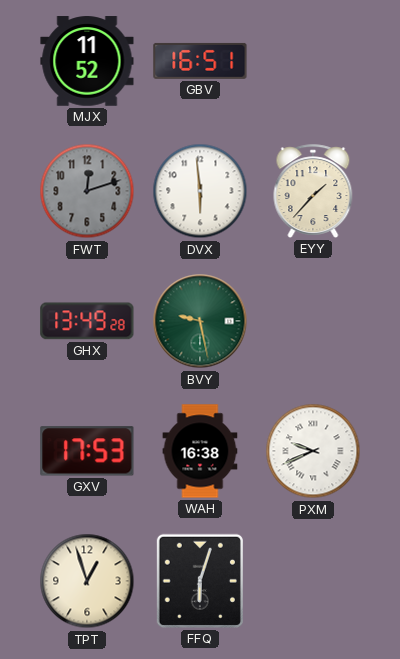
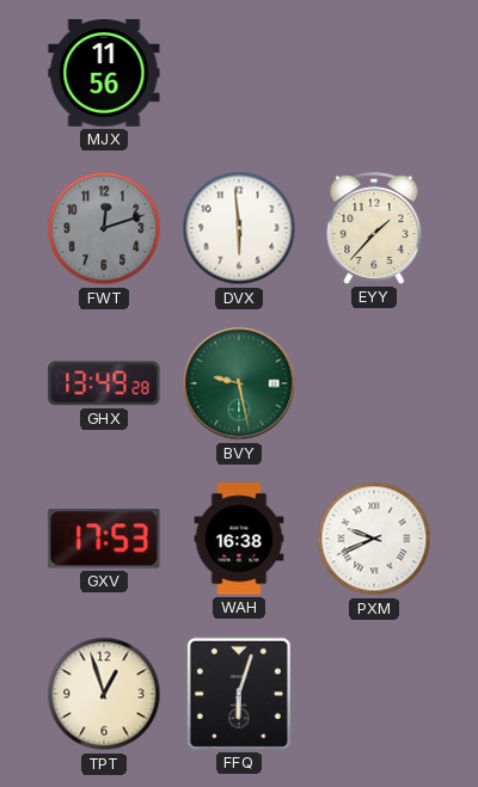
MJX: 11:52 -> 11:56
GBV: 16:51 -> none
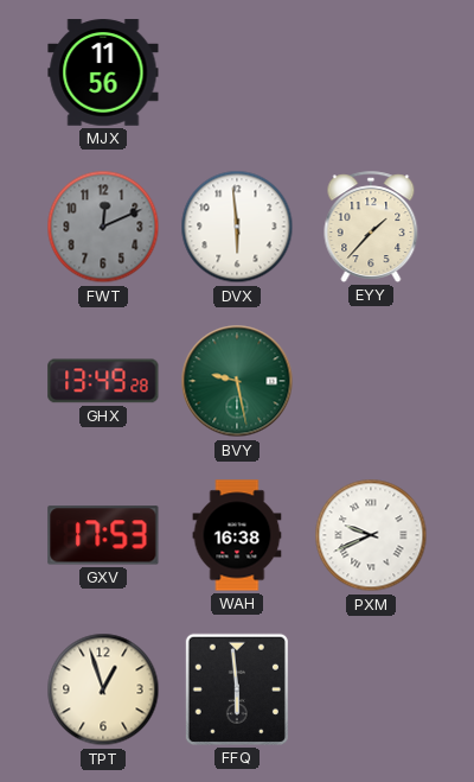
FWT: 12:12 -> 12:11
FFQ: 6:03 -> 5:59
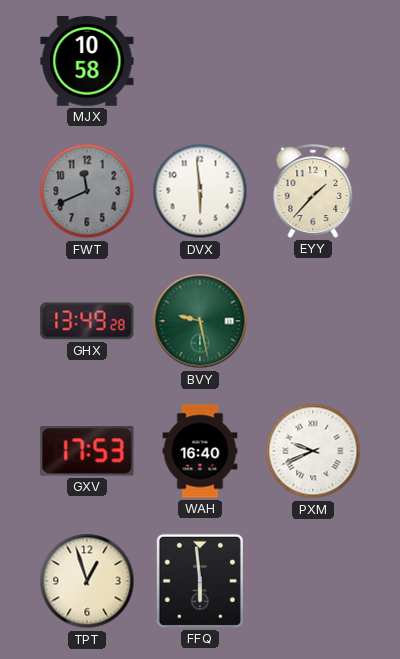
MJX: 11:56 -> 10:58
FWT: 12:11 -> 11:41
WAH: 16:38 -> 16:40
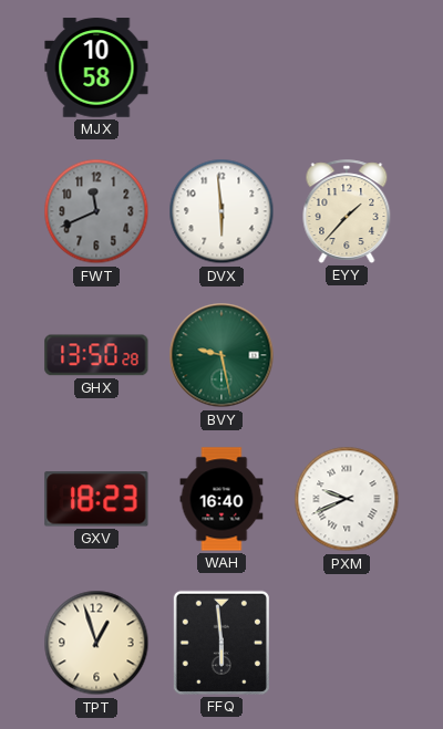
GHX: 13:49 -> 13:50
GXV: 17:53 -> 18:23
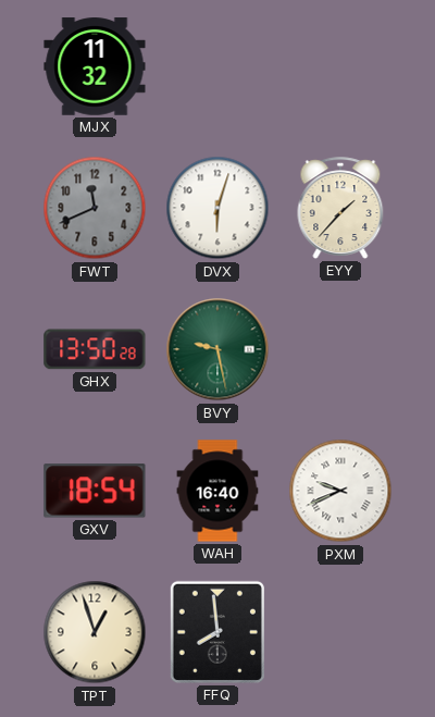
MJX: 10:58 -> 11:32
DVX: 5:59 -> 6:03
GXV: 18:23 -> 18:54
FFQ: 5:59 -> 7:59
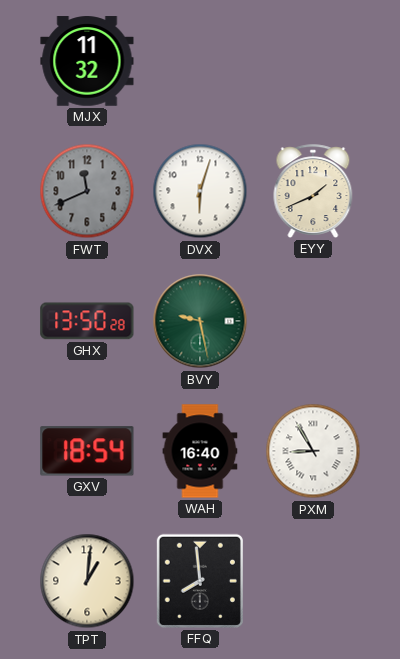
EYY: 1:37 -> 1:41
PXM: 9:41 -> 8:55
TPT: 12:57 -> 1:01
